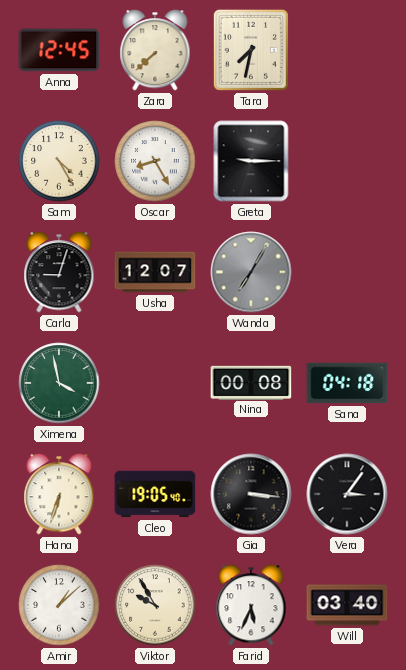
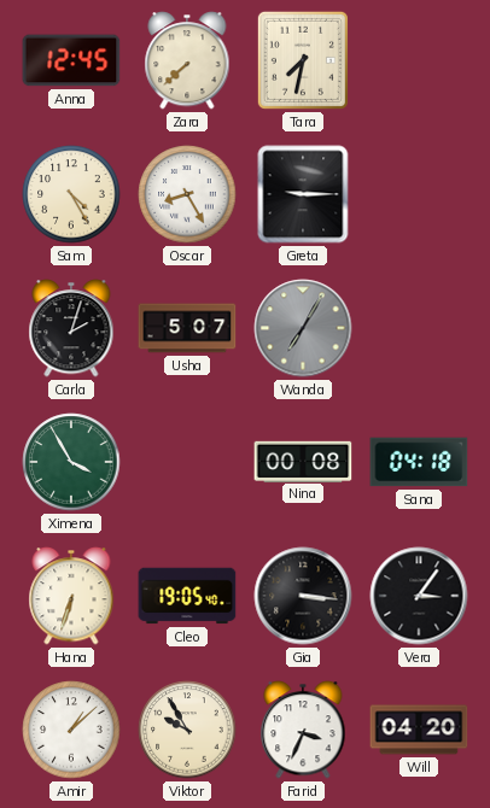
Carla: 9:03 -> 2:03
Usha: 12:07 -> 5:07
Ximena: 3:58 -> 3:55
Farid: 5:34 -> 3:34
Will: 03:40 -> 04:20
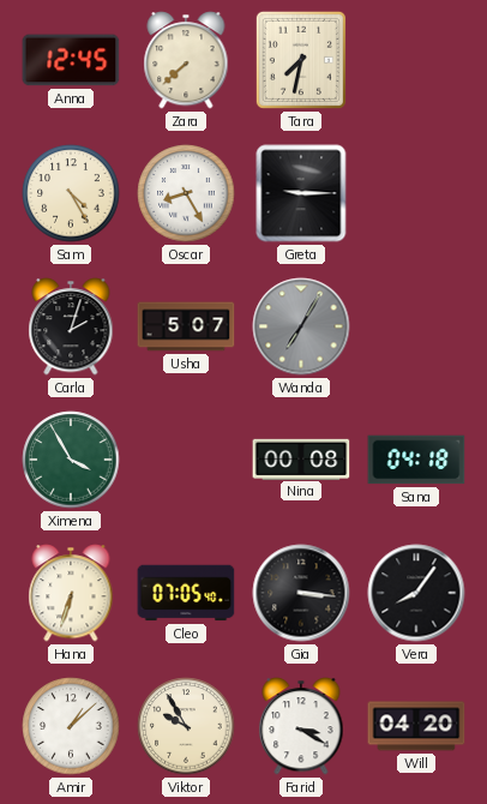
Cleo: 19:05 -> 07:05
Vera: 3:06 -> 8:06
Farid: 3:34 -> 3:20
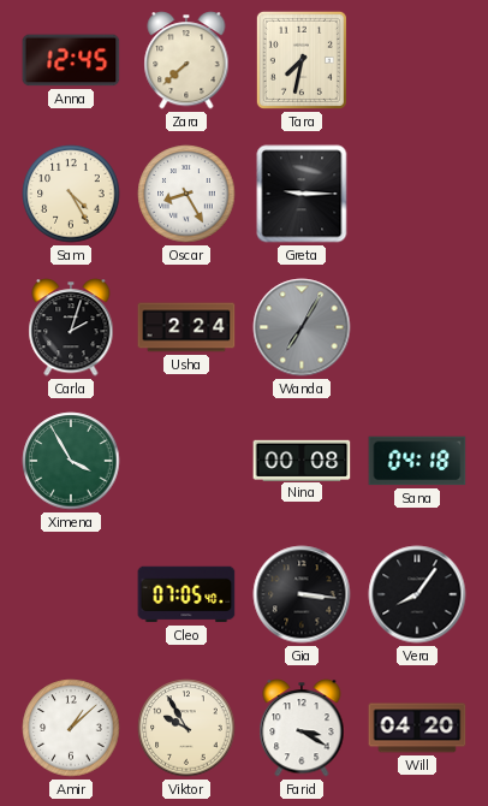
Usha: 5:07 -> 2:24
Hana: 6:33 -> none
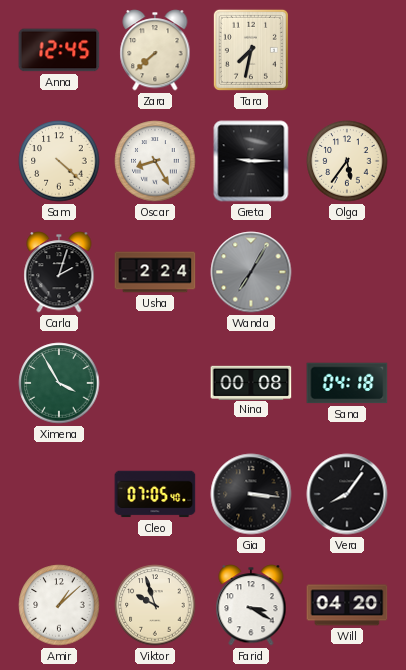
Sam: 4:25 -> 4:22
Olga: none -> 5:36
Viktor: 9:55 -> 9:57
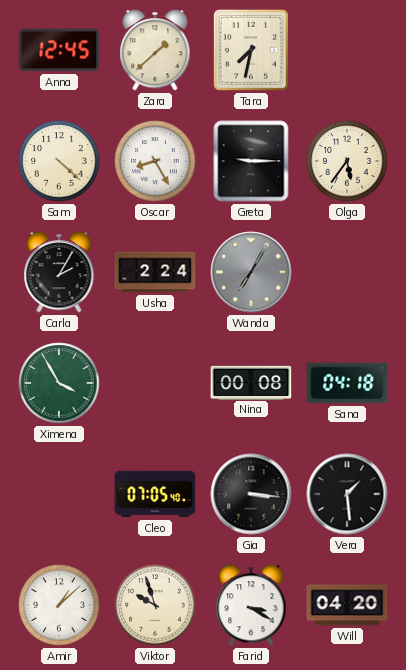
Zara: 7:38 -> 1:38
Carla: 2:03 -> 2:05
Vera: 8:06 -> 1:29
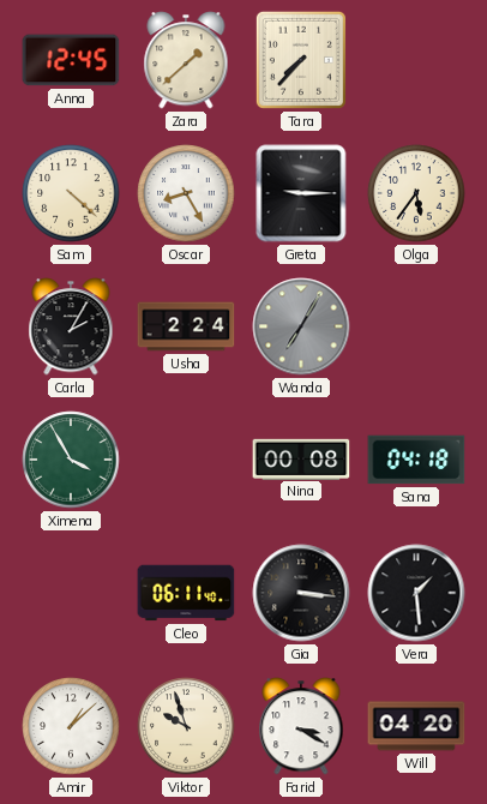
Tara: 7:32 -> 7:37
Cleo: 07:05 -> 06:11
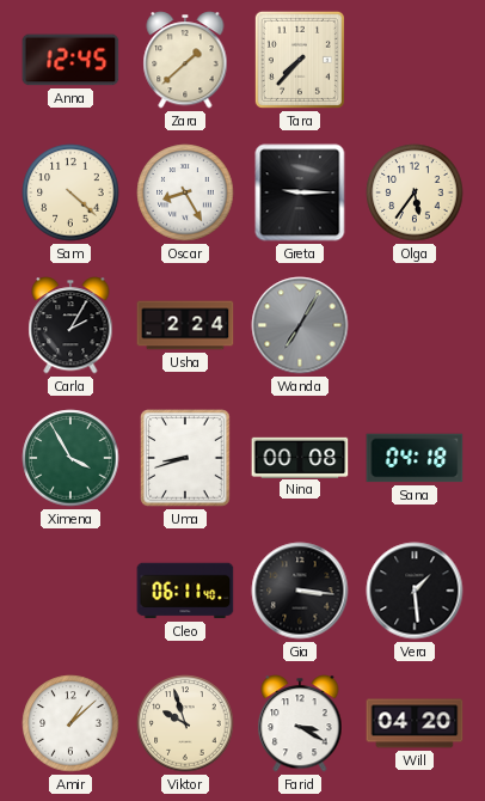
Uma: none -> 8:42
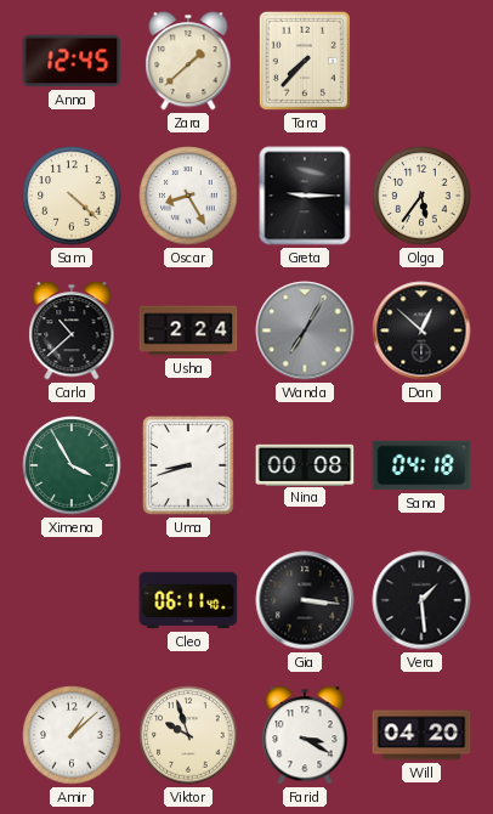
Carla: 2:05 -> 10:38
Dan: none -> 12:52
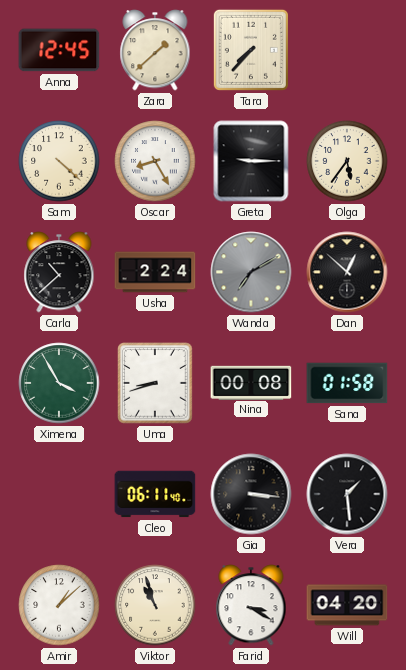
Wanda: 7:05 -> 7:10
Sana: 04:18 -> 01:58
Viktor: 9:57 -> 10:57
